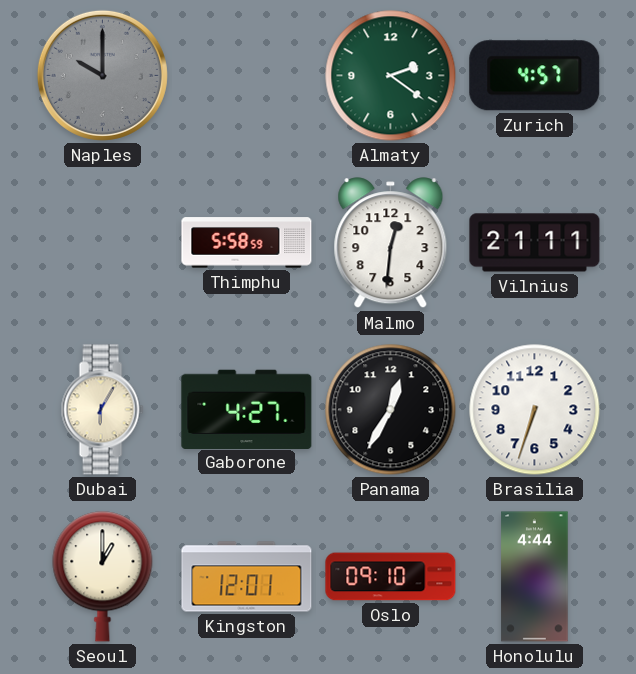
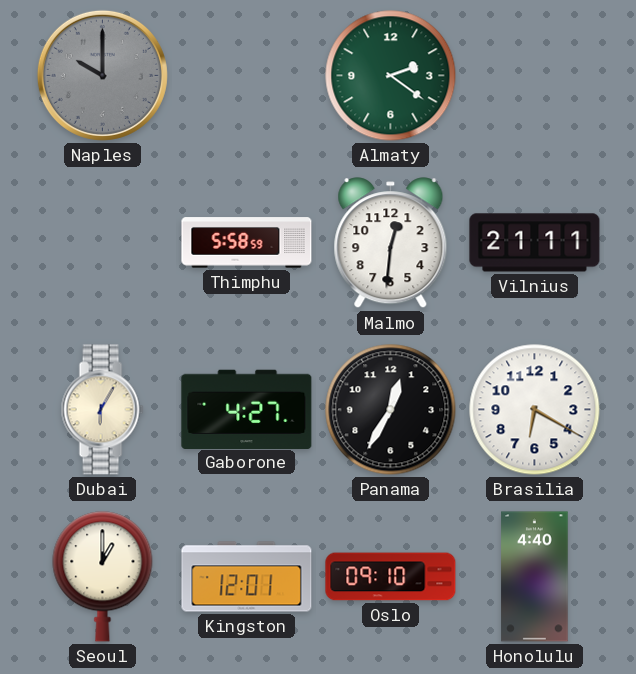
Zurich: 4:57 -> none
Brasilia: 6:33 -> 6:20
Honolulu: 4:44 -> 4:40
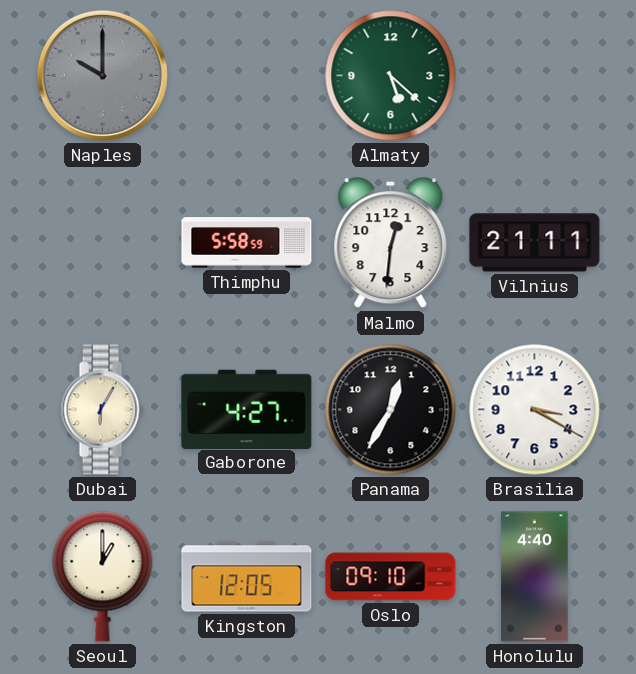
Almaty: 2:21 -> 5:22
Brasilia: 6:20 -> 3:20
Kingston: 12:01 -> 12:05
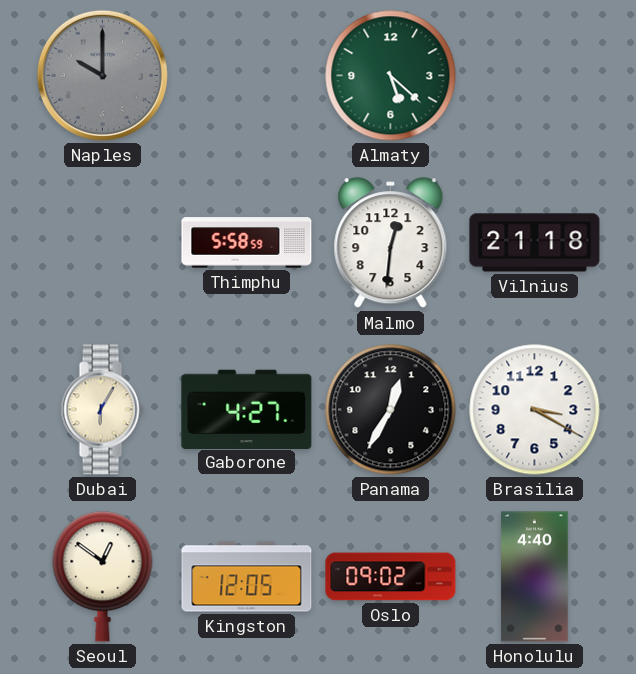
Vilnius: 21:11 -> 21:18
Seoul: 1:00 -> 12:51
Oslo: 09:10 -> 09:02
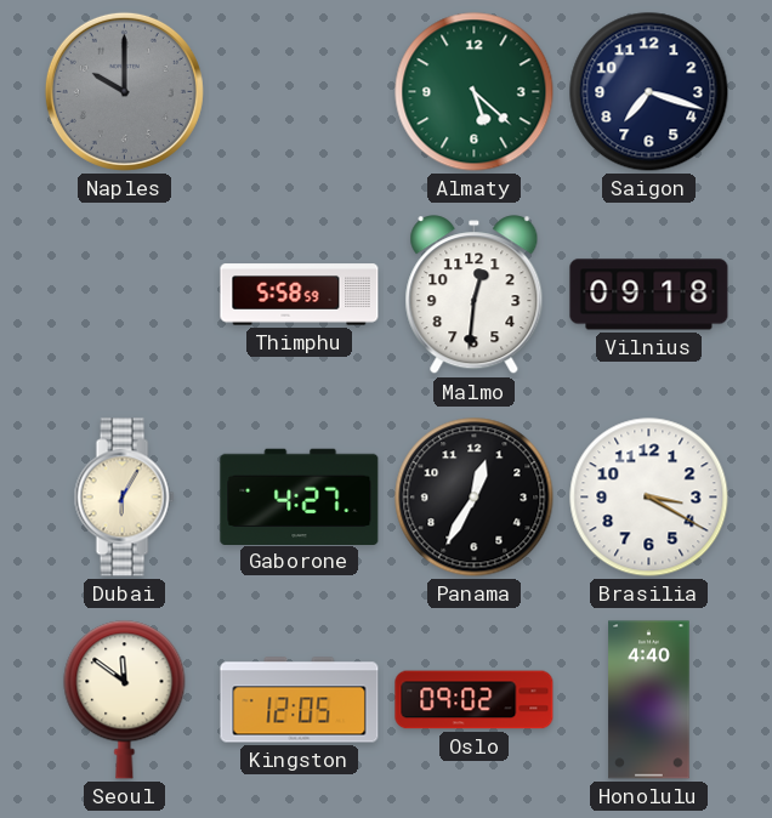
Saigon: none -> 7:18
Vilnius: 21:18 -> 09:18
Seoul: 12:51 -> 11:51
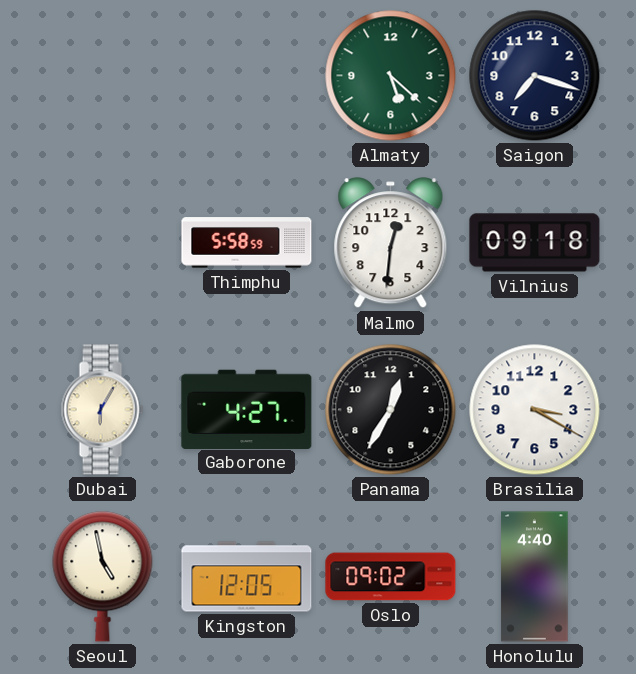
Naples: 10:00 -> none
Seoul: 11:51 -> 4:58
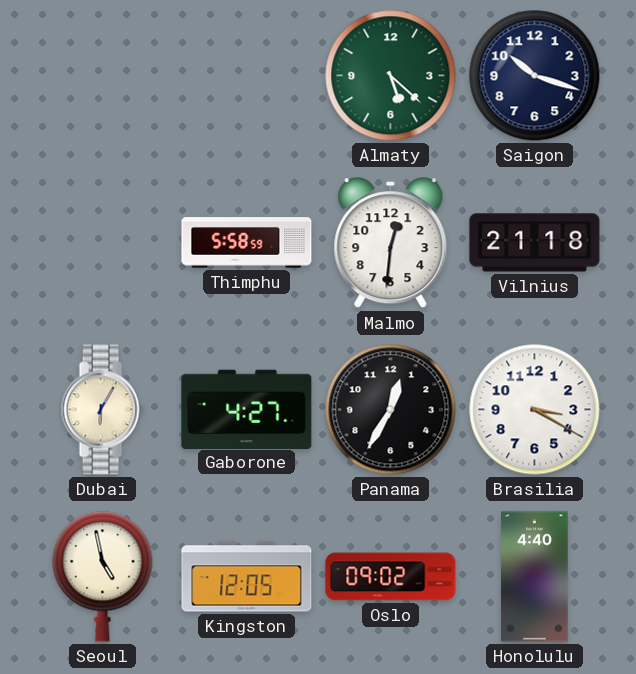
Saigon: 7:18 -> 10:18
Vilnius: 09:18 -> 21:18
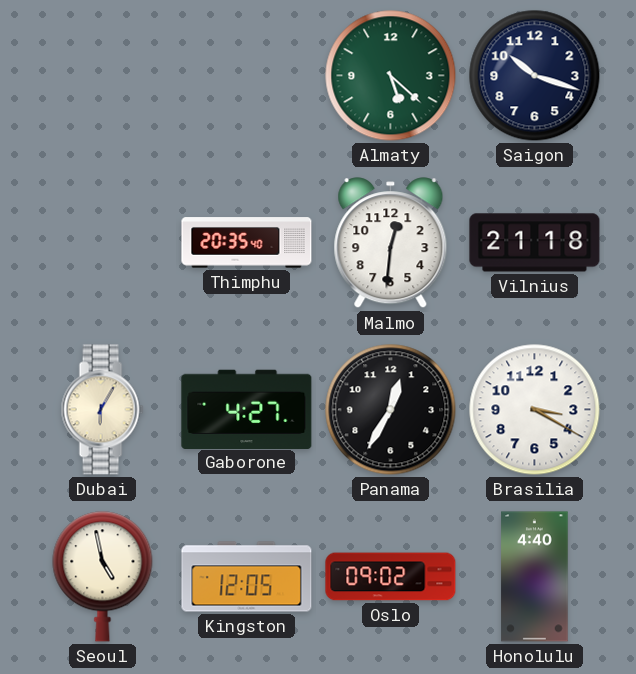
Thimphu: 5:58 -> 20:35
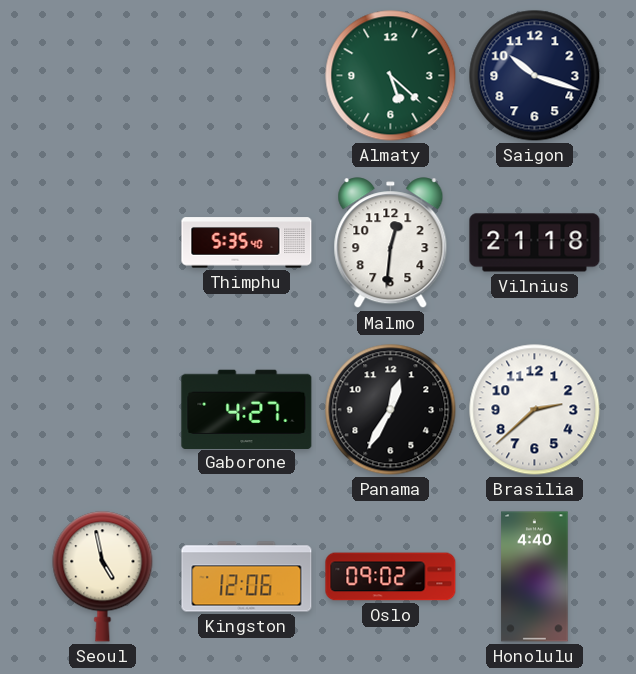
Thimphu: 20:35 -> 5:35
Dubai: 6:05 -> none
Brasilia: 3:20 -> 2:38
Kingston: 12:05 -> 12:06
